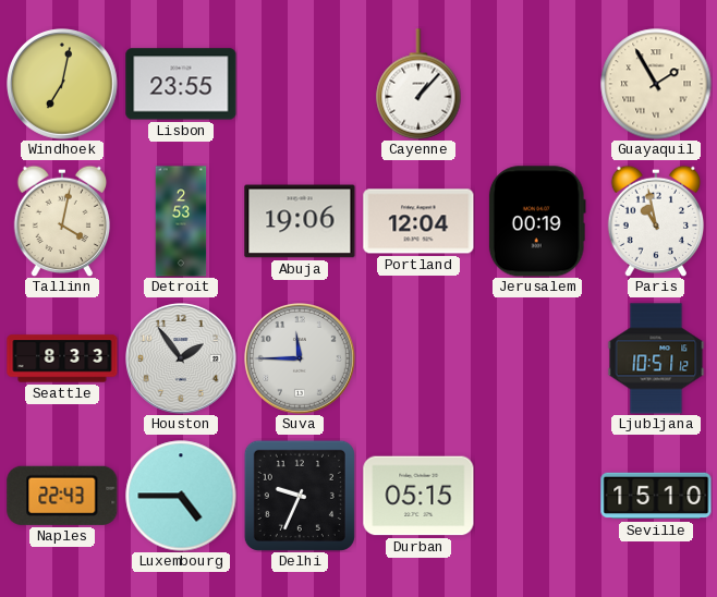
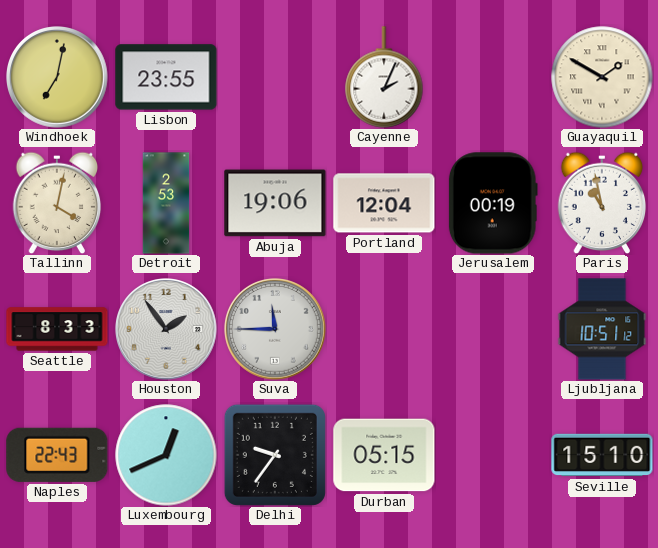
Cayenne: 1:07 -> 2:04
Guayaquil: 1:55 -> 1:50
Luxembourg: 4:45 -> 12:41
Delhi: 9:34 -> 9:36
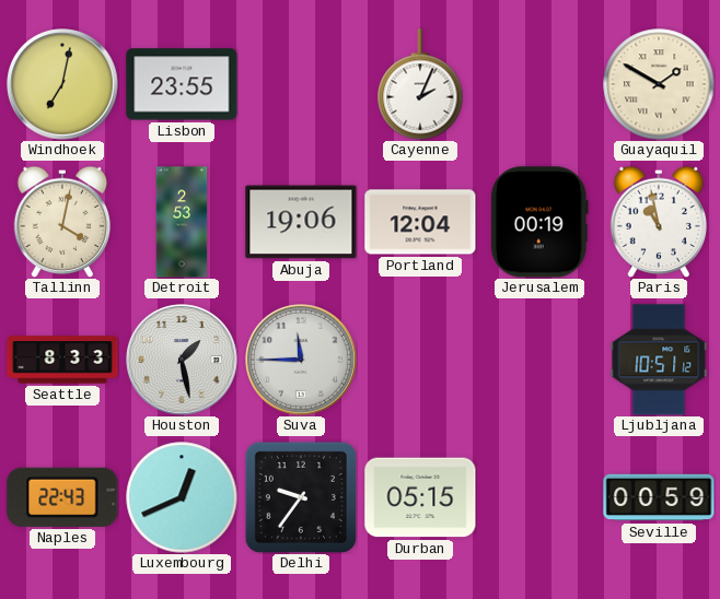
Houston: 1:54 -> 1:28
Seville: 15:10 -> 00:59
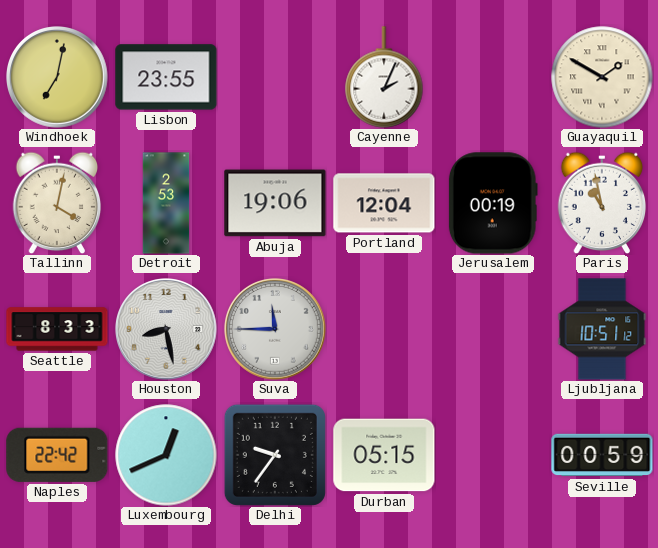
Houston: 1:28 -> 8:28
Naples: 22:43 -> 22:42
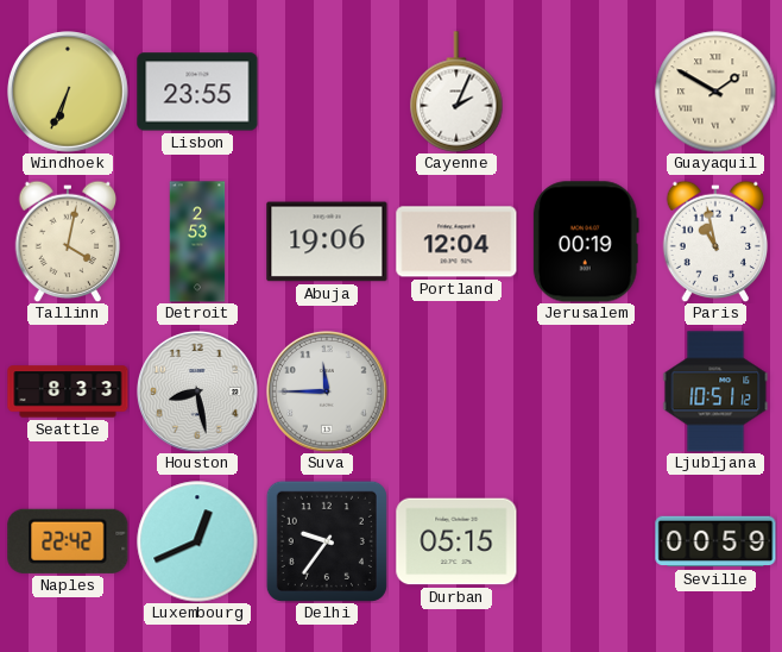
Windhoek: 7:02 -> 6:34
